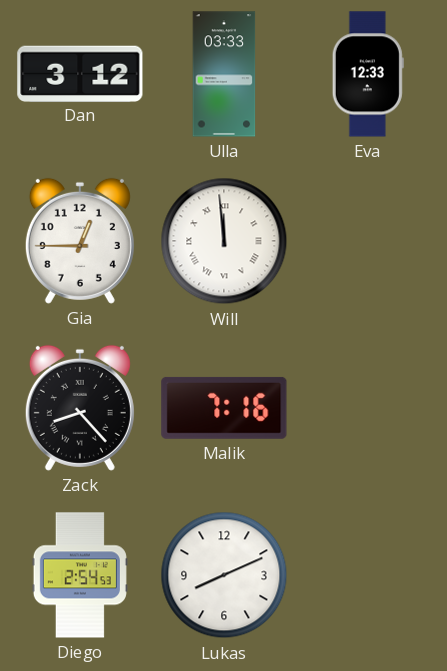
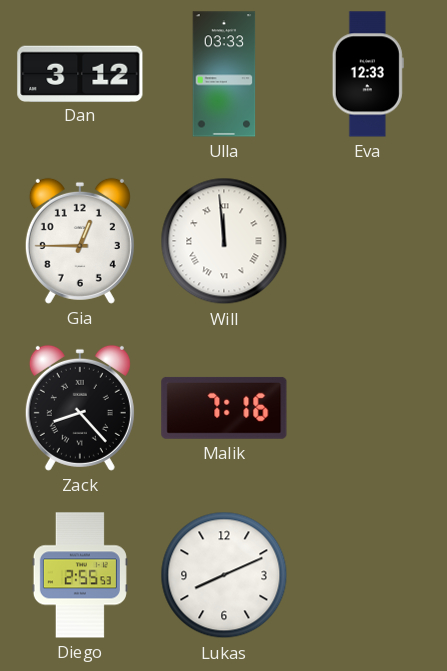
Diego: 2:54 -> 2:55
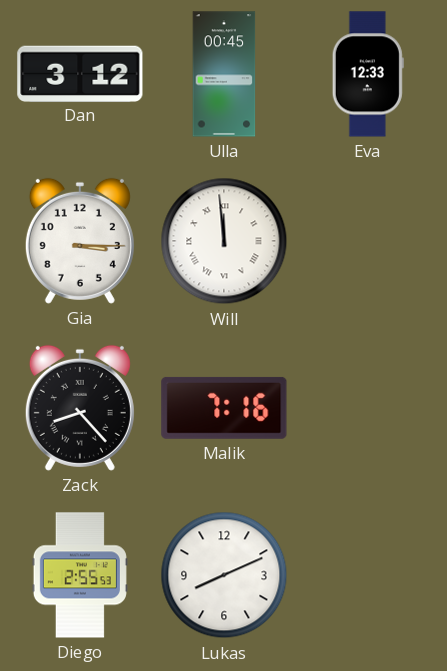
Ulla: 03:33 -> 00:45
Gia: 12:45 -> 3:15
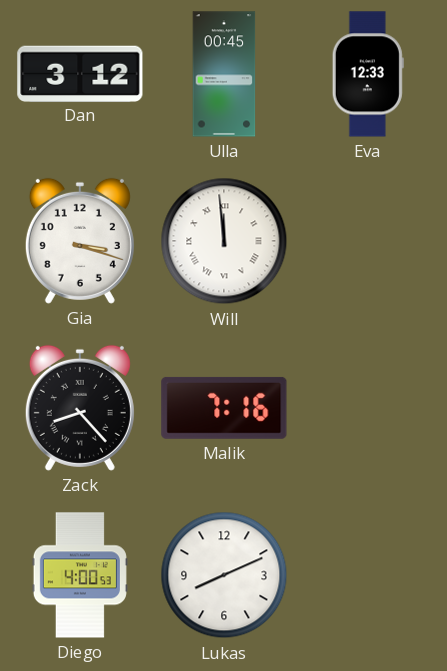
Gia: 3:15 -> 3:18
Diego: 2:55 -> 4:00
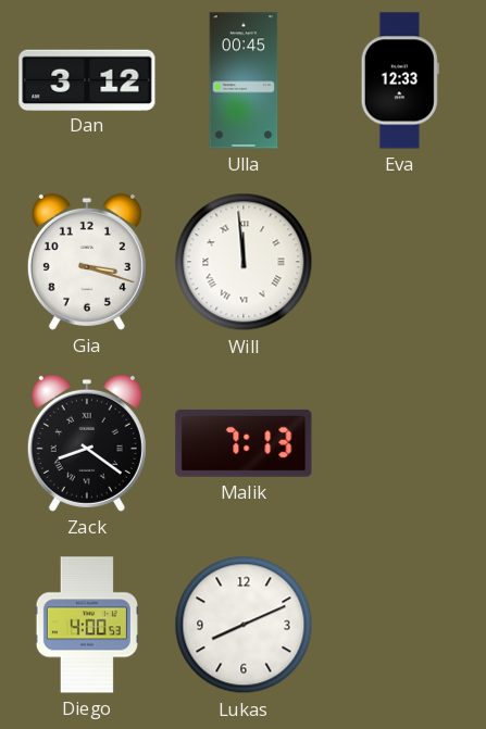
Zack: 8:23 -> 8:21
Malik: 7:16 -> 7:13
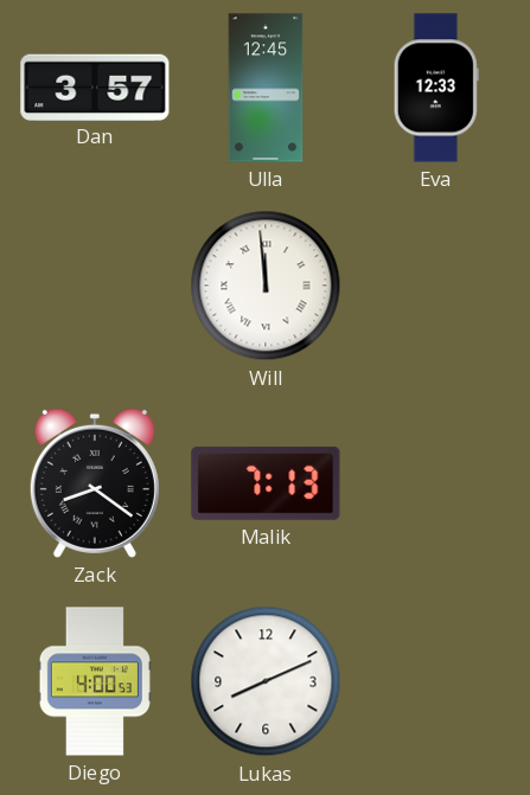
Dan: 3:12 -> 3:57
Ulla: 00:45 -> 12:45
Gia: 3:18 -> none
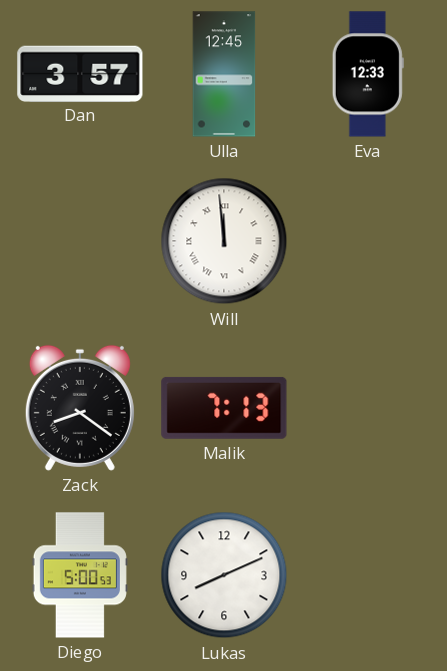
Diego: 4:00 -> 5:00
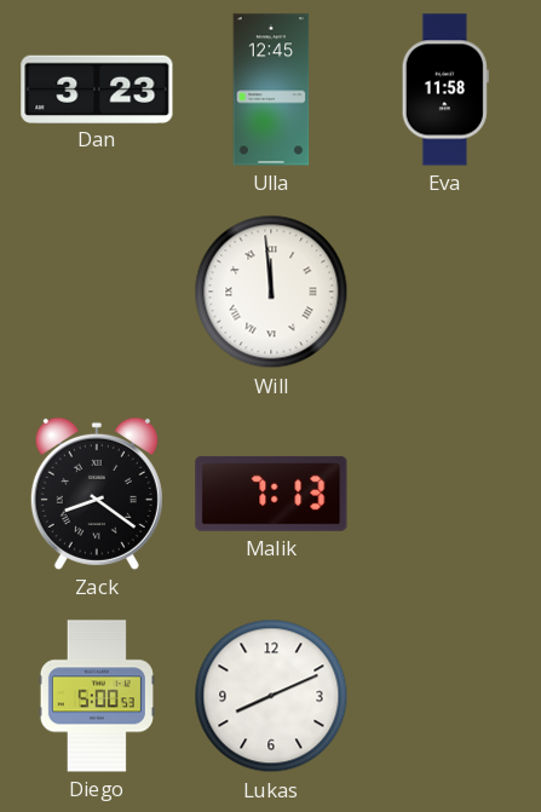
Dan: 3:57 -> 3:23
Eva: 12:33 -> 11:58
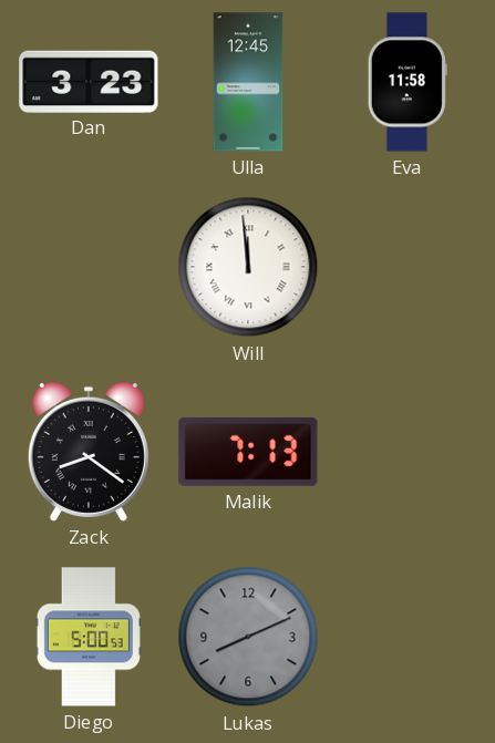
Lukas dial: white -> grey
